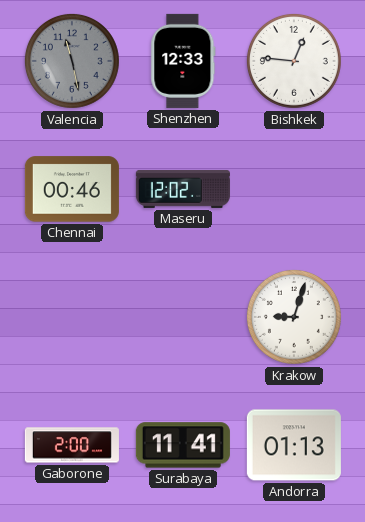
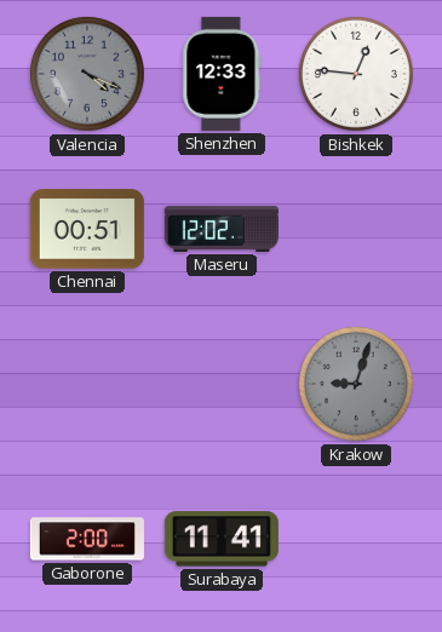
Valencia: 11:28 -> 4:19
Chennai: 00:46 -> 00:51
Krakow dial: white -> grey
Andorra: 01:13 -> none
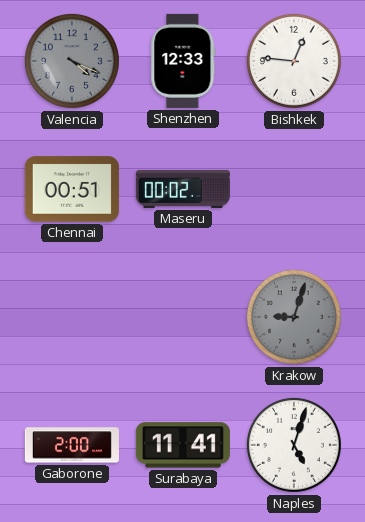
Maseru: 12:02 -> 00:02
Naples: none -> 5:03
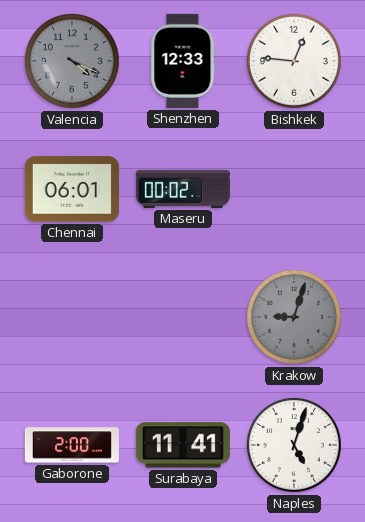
Chennai: 00:51 -> 06:01
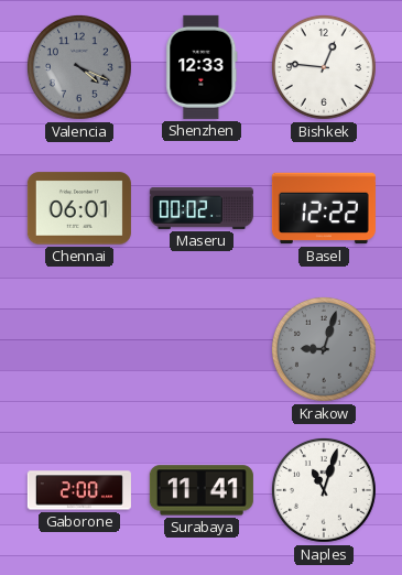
Basel: none -> 12:22
Naples: 5:03 -> 11:03
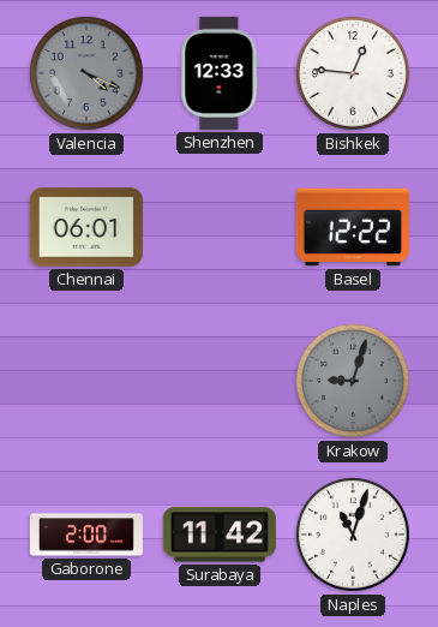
Maseru: 00:02 -> none
Surabaya: 11:41 -> 11:42
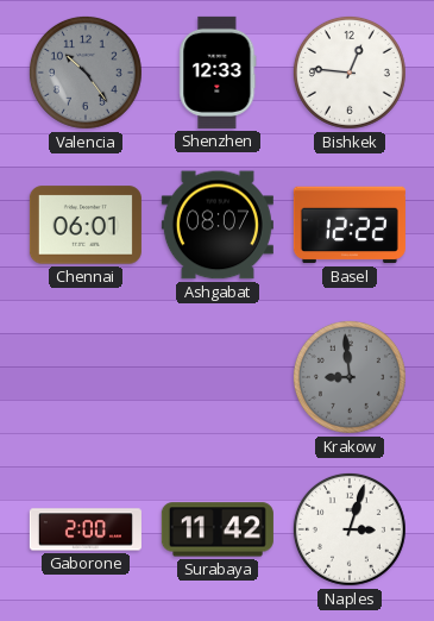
Valencia: 4:19 -> 10:24
Ashgabat: none -> 08:07
Krakow: 9:03 -> 8:59
Naples: 11:03 -> 3:03
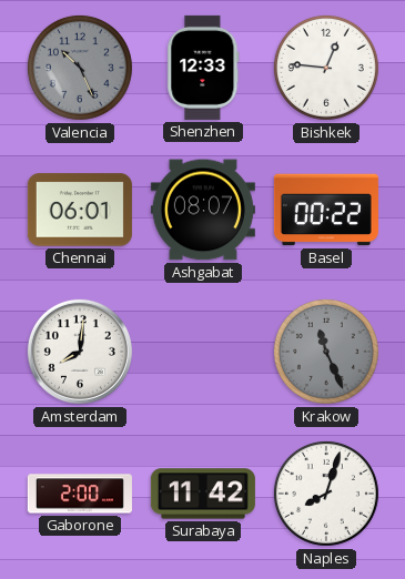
Valencia: 10:24 -> 10:26
Basel: 12:22 -> 00:22
Amsterdam: none -> 8:01
Krakow: 8:59 -> 11:26
Naples: 3:03 -> 8:03
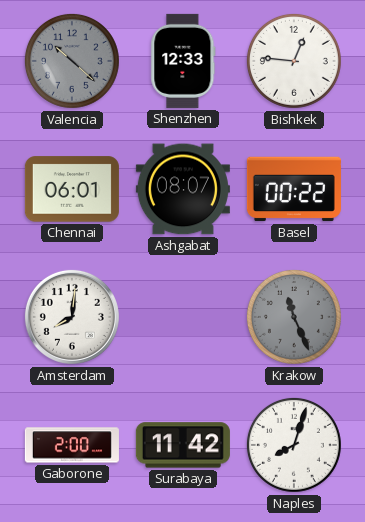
Valencia: 10:26 -> 10:22
